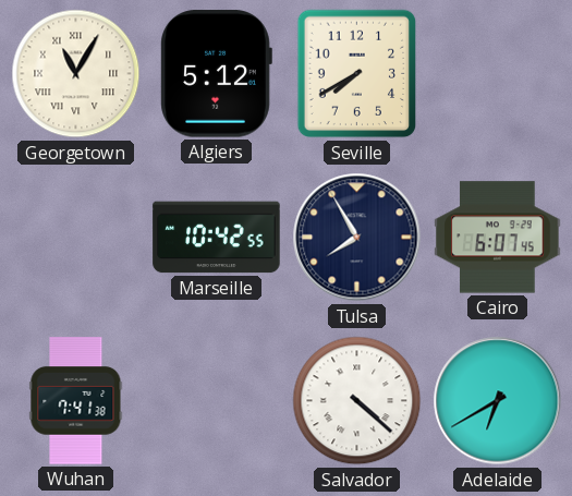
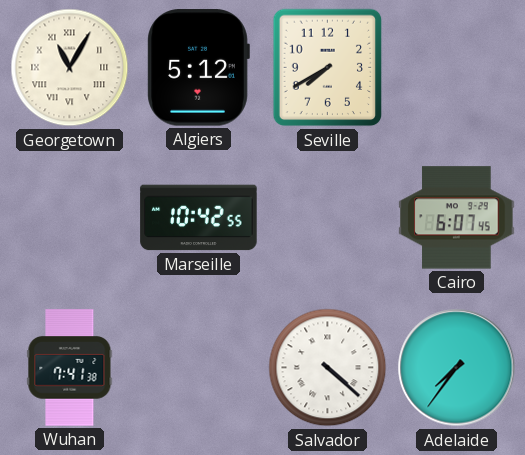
Tulsa: 7:55 -> none
Adelaide: 6:40 -> 7:36
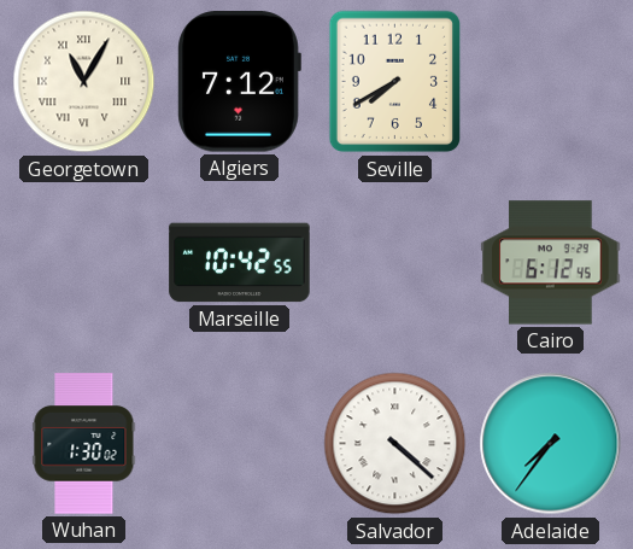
Algiers: 5:12 -> 7:12
Cairo: 6:07 -> 6:12
Wuhan: 7:41 -> 1:30
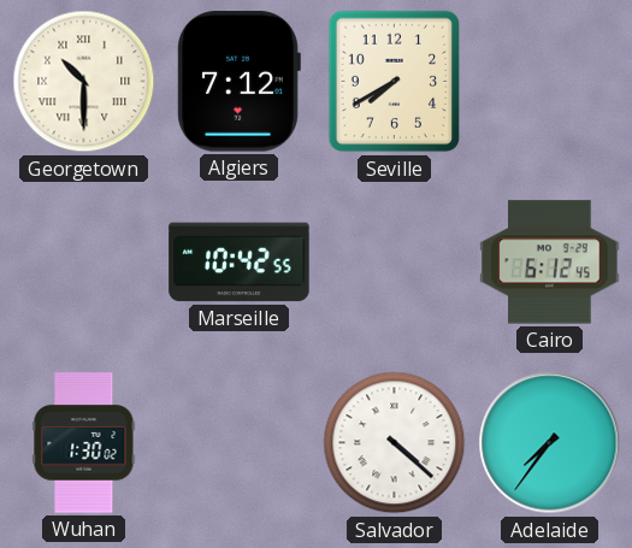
Georgetown: 11:05 -> 10:30
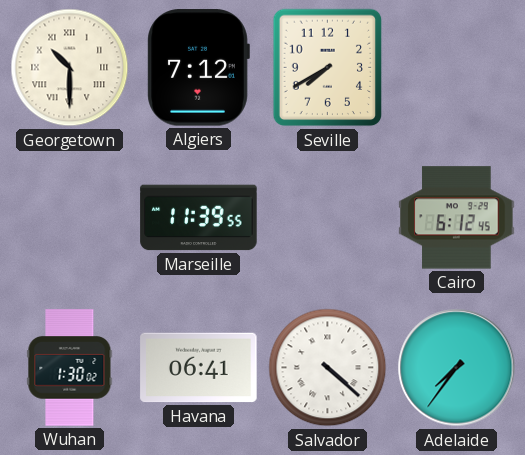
Marseille: 10:42 -> 11:39
Havana: none -> 06:41
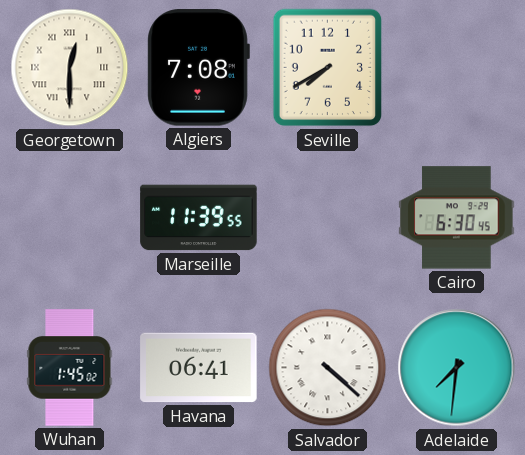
Georgetown: 10:30 -> 12:30
Algiers: 7:12 -> 7:08
Cairo: 6:12 -> 6:30
Wuhan: 1:30 -> 1:45
Adelaide: 7:36 -> 7:31
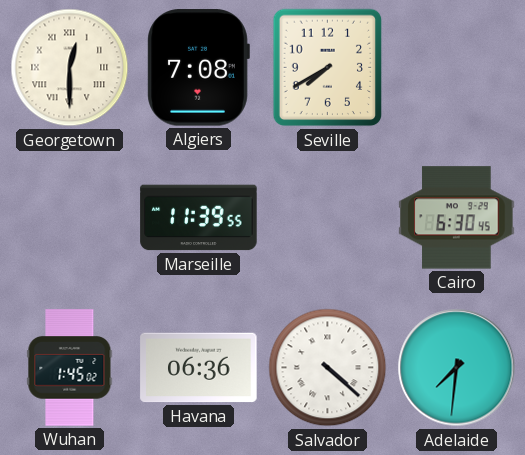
Havana: 06:41 -> 06:36
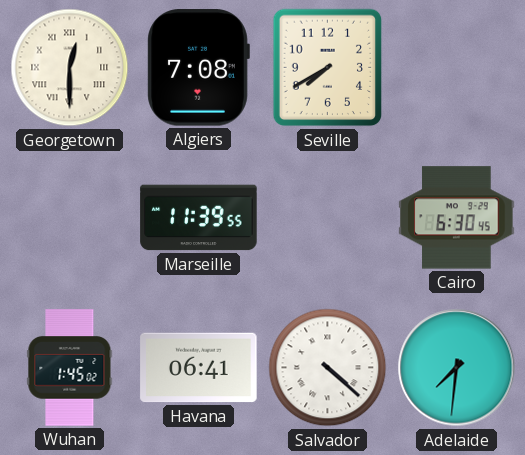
Havana: 06:36 -> 06:41
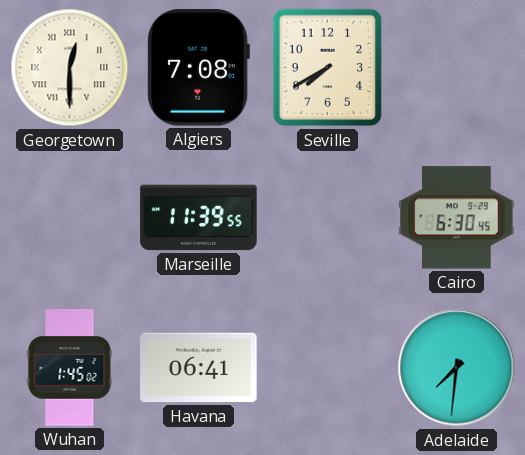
Salvador: 4:22 -> none
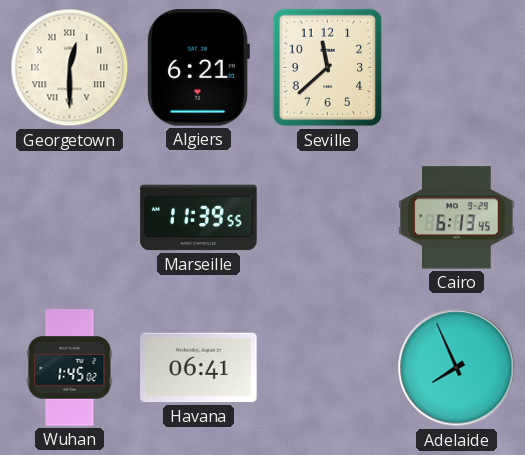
Algiers: 7:08 -> 6:21
Seville: 7:40 -> 11:38
Cairo: 6:30 -> 6:13
Adelaide: 7:31 -> 7:56
